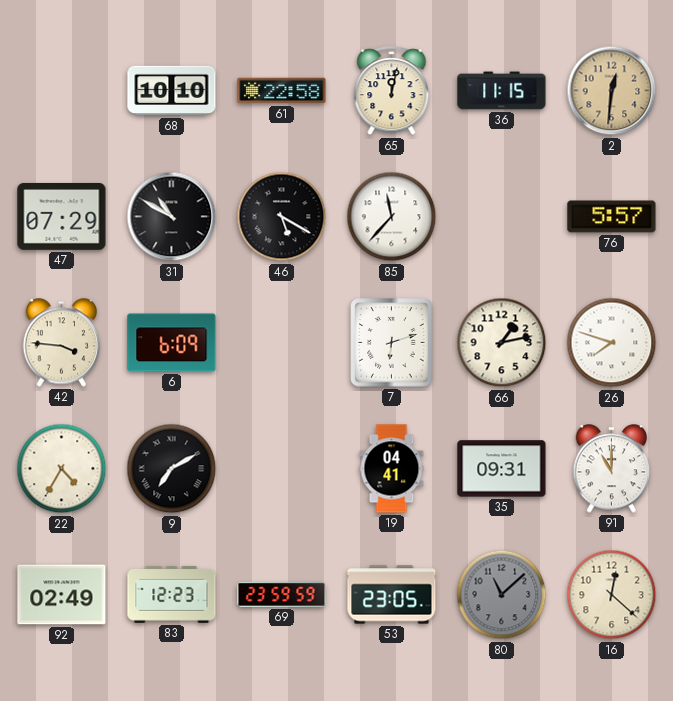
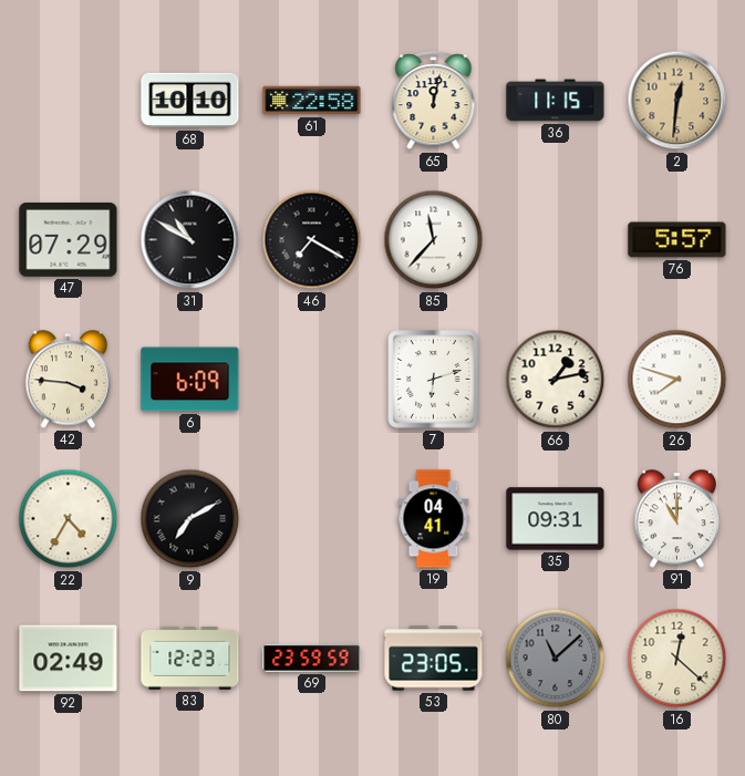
46: 5:20 -> 7:20
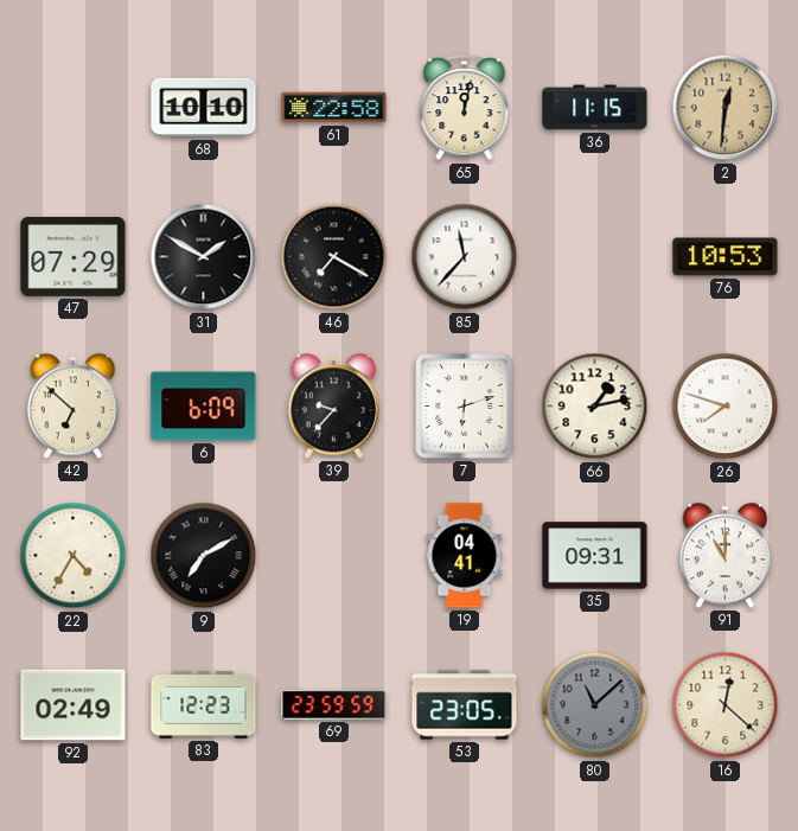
31: 10:50 -> 1:50
76: 5:57 -> 10:53
42: 3:46 -> 6:52
39: none -> 9:37
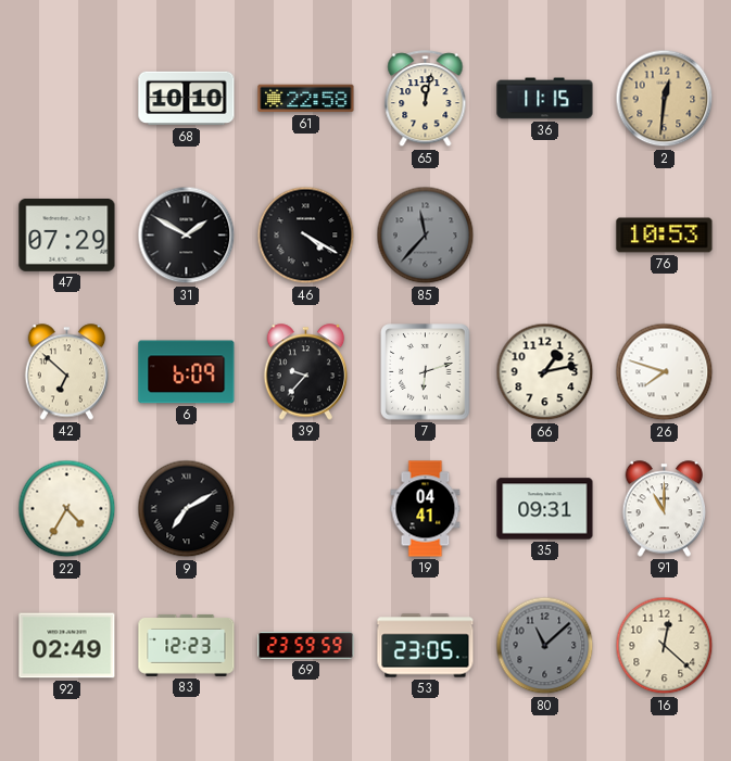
46: 7:20 -> 4:20
85 dial: white -> grey
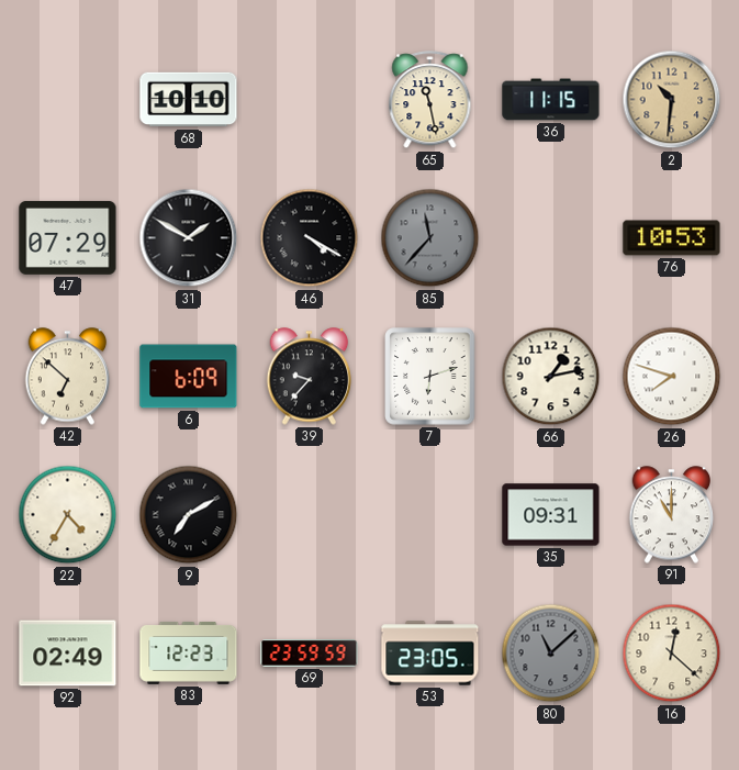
61: 22:58 -> none
65: 12:02 -> 11:28
2: 12:31 -> 10:31
19: 04:41 -> none
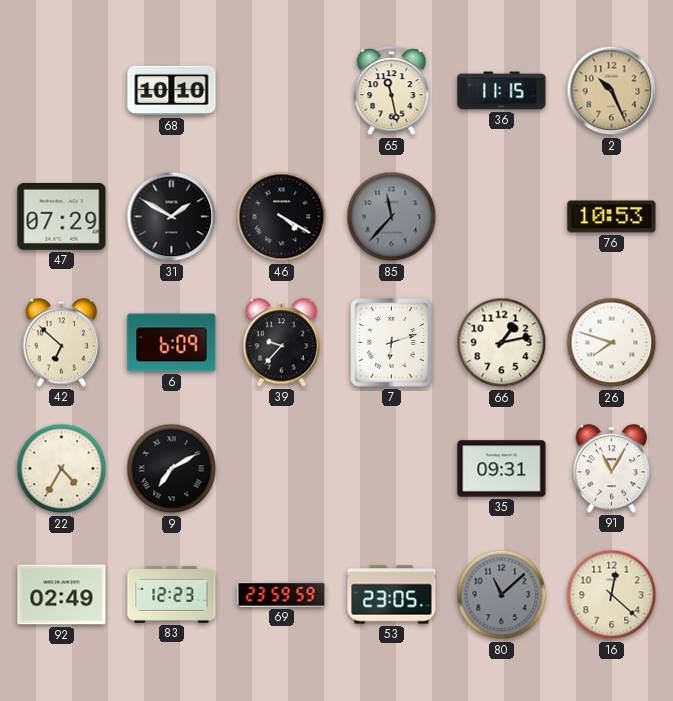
2: 10:31 -> 10:26
91: 11:00 -> 11:05
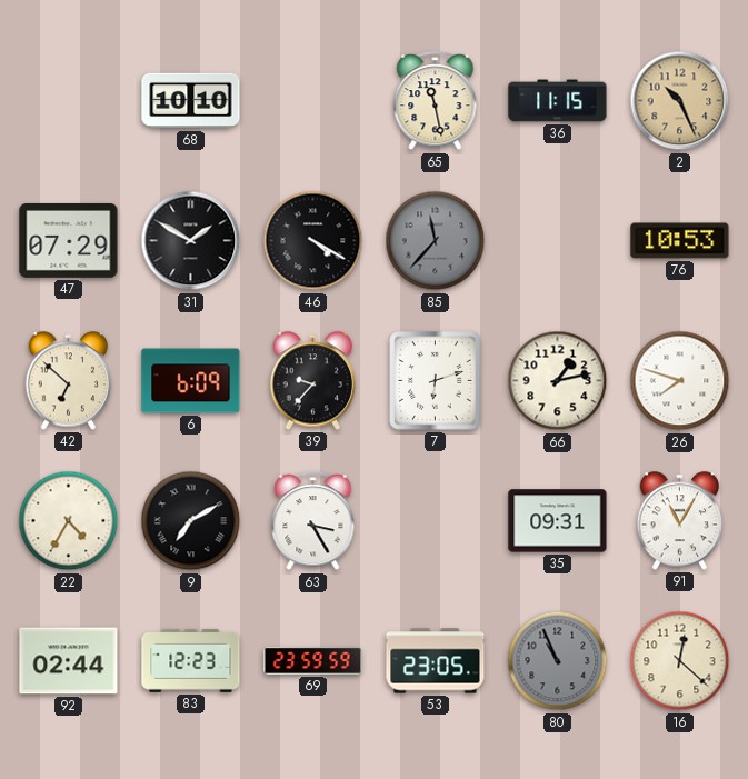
63: none -> 3:25
92: 02:49 -> 02:44
80: 11:08 -> 10:56
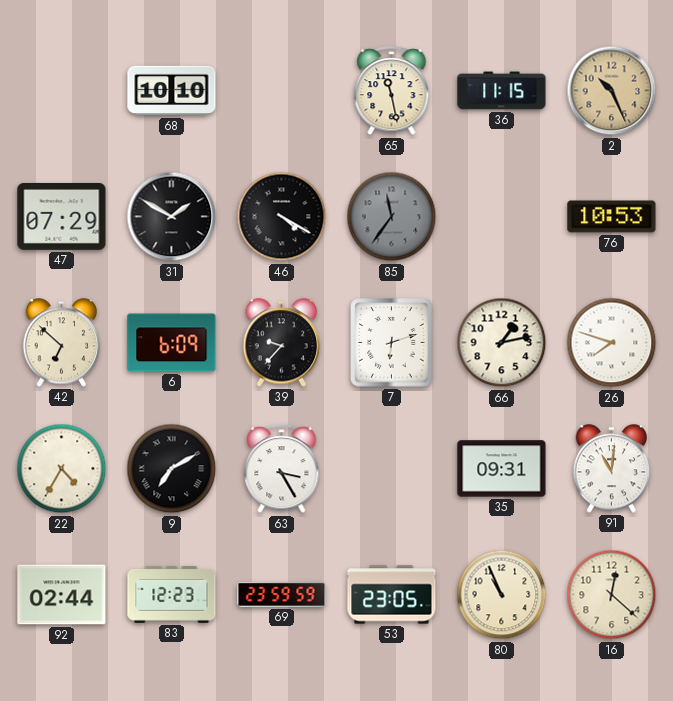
85: 11:37 -> 11:36
91: 11:05 -> 11:01
80 dial: grey -> cream
